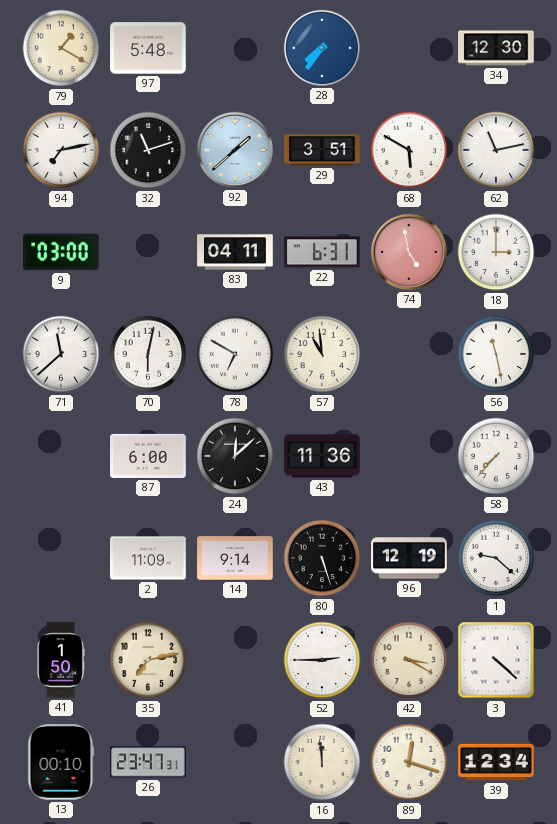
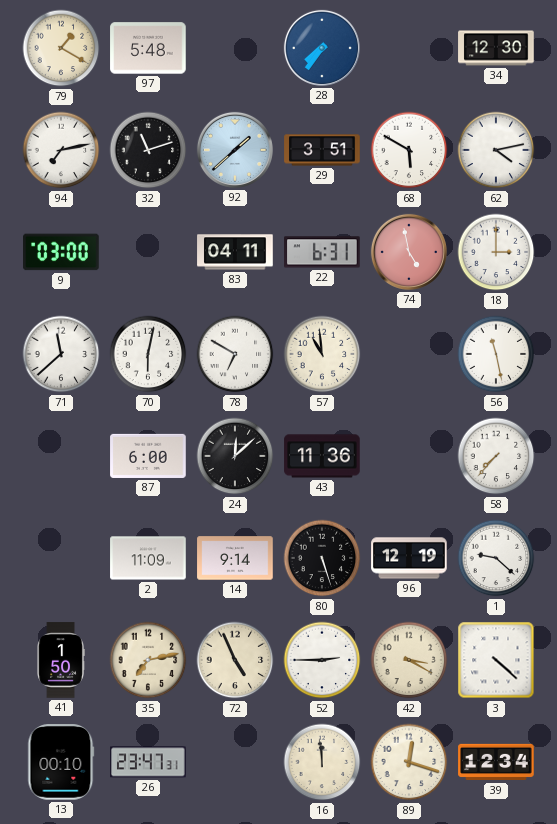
62: 11:13 -> 4:13
72: none -> 4:56
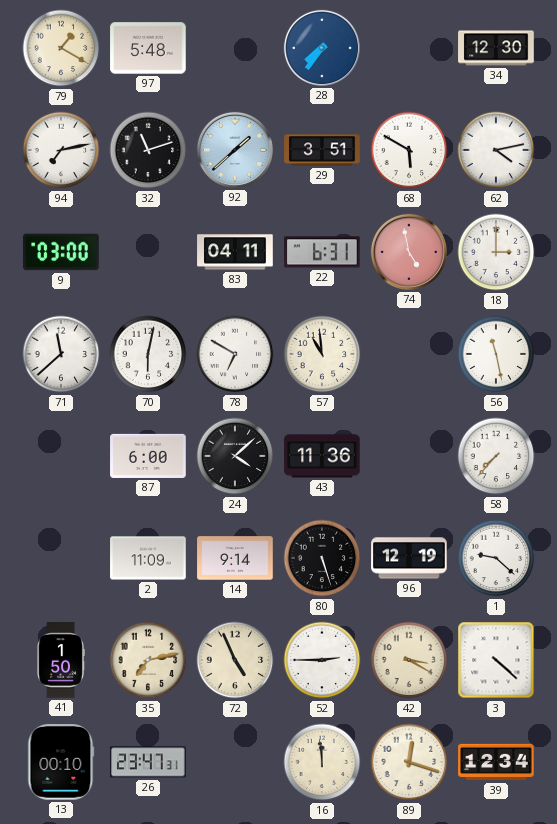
24: 12:08 -> 4:08
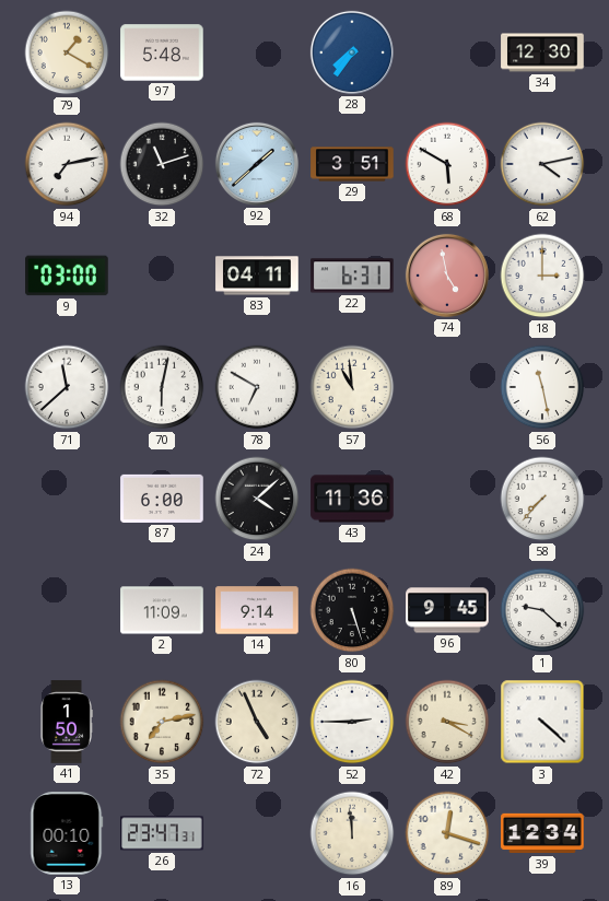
96: 12:19 -> 9:45
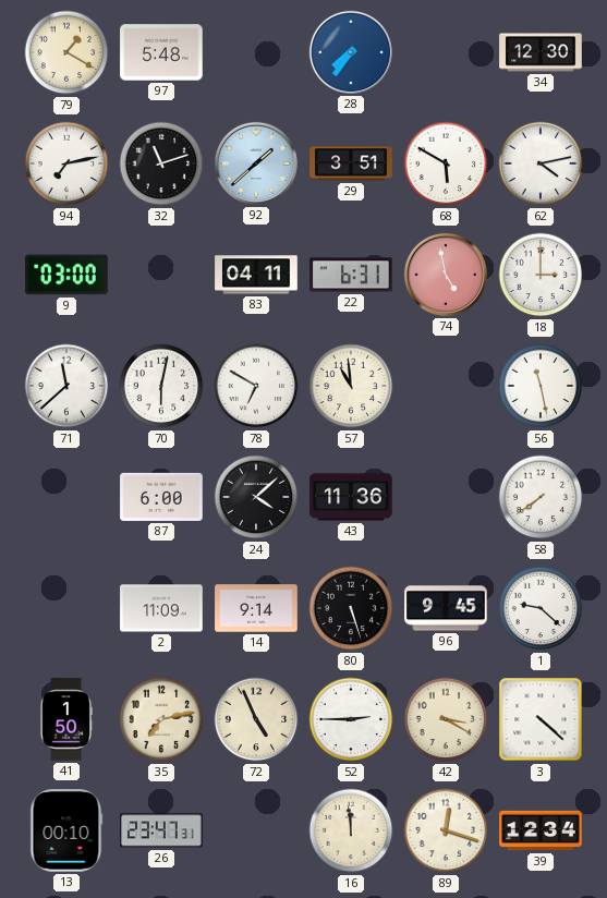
58: 7:37 -> 7:39
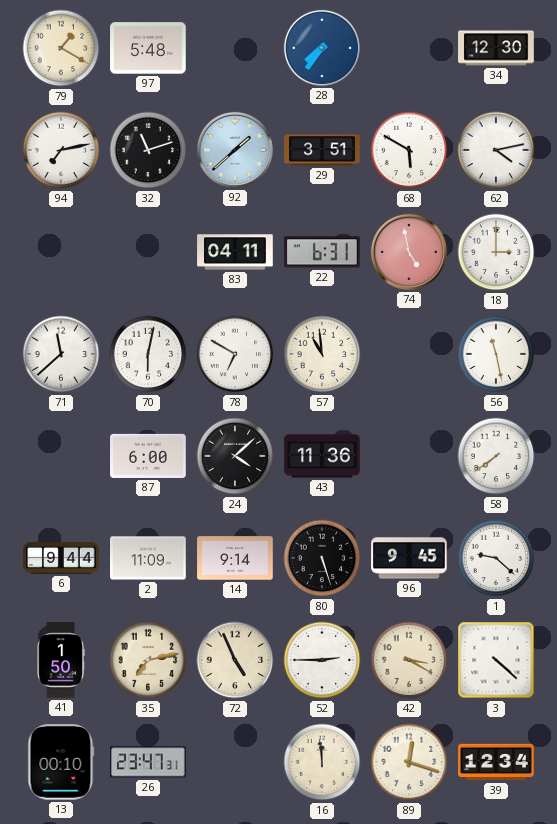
9: 03:00 -> none
6: none -> 9:44
